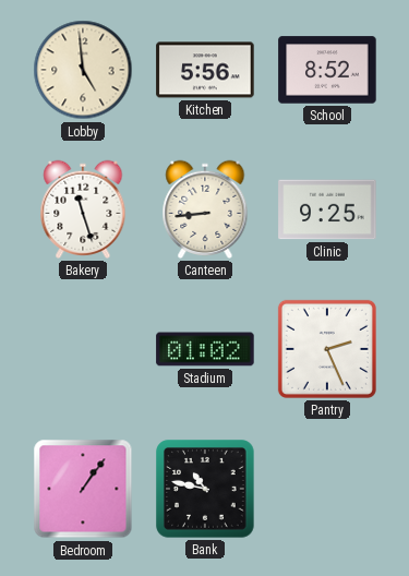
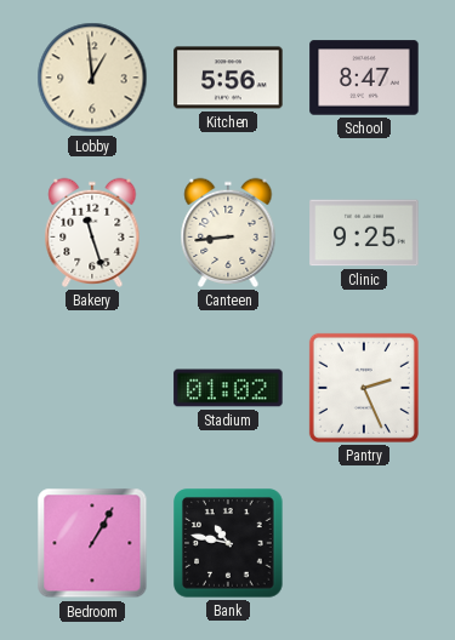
Lobby: 4:59 -> 12:59
School: 8:52 -> 8:47
Bedroom: 1:06 -> 1:05
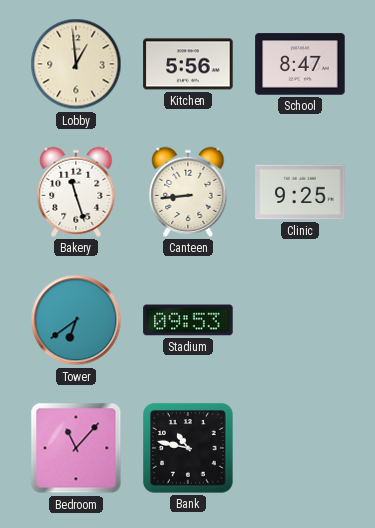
Tower: none -> 6:39
Stadium: 01:02 -> 09:53
Pantry: 2:26 -> none
Bedroom: 1:05 -> 11:07
